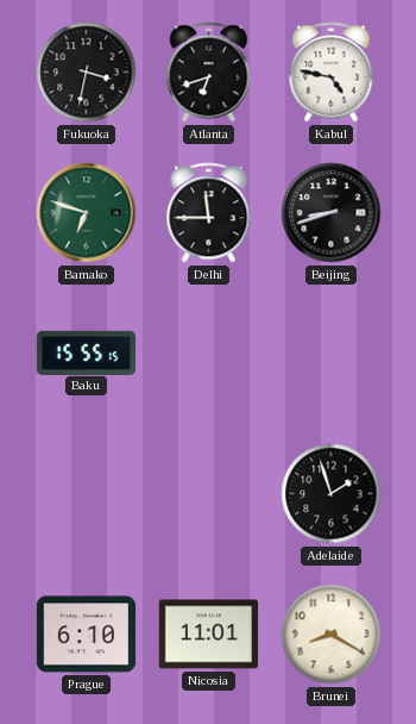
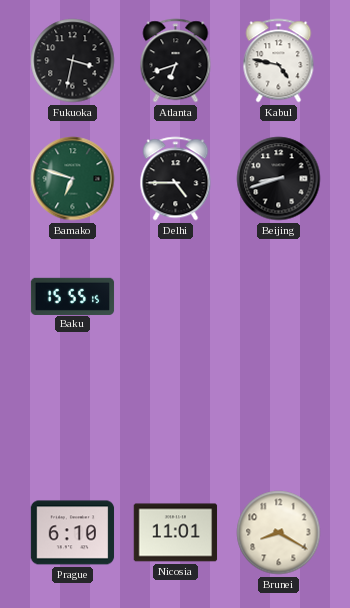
Delhi: 11:45 -> 4:45
Adelaide: 1:57 -> none
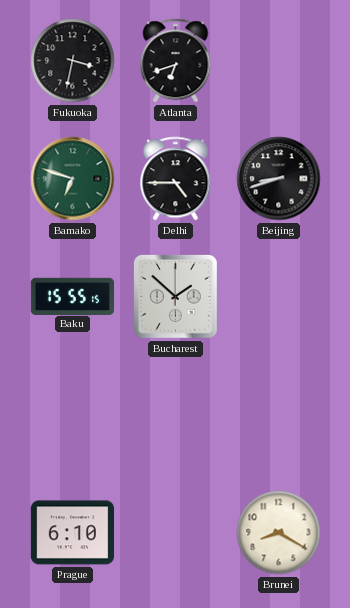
Kabul: 4:47 -> none
Bucharest: none -> 1:52
Nicosia: 11:01 -> none
